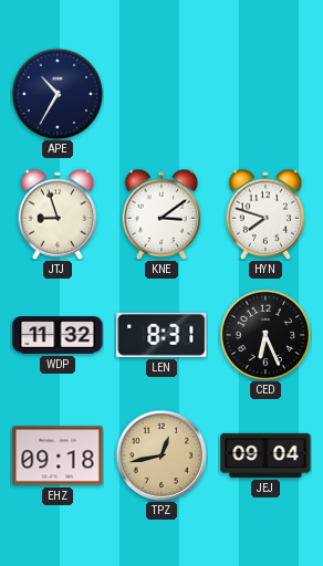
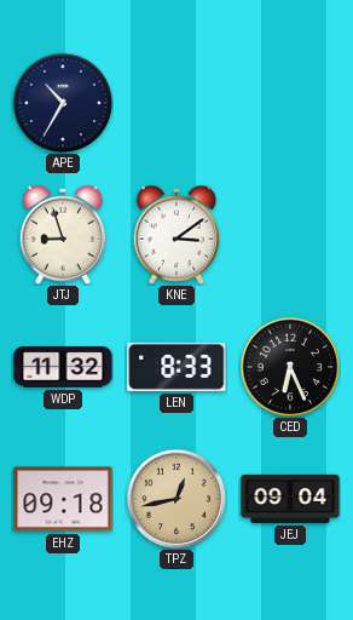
HYN: 7:48 -> none
LEN: 8:31 -> 8:33
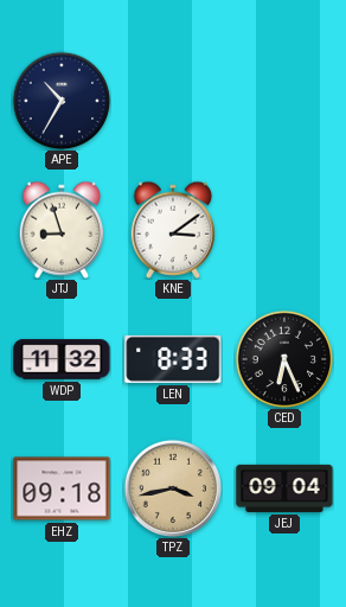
TPZ: 12:43 -> 3:43
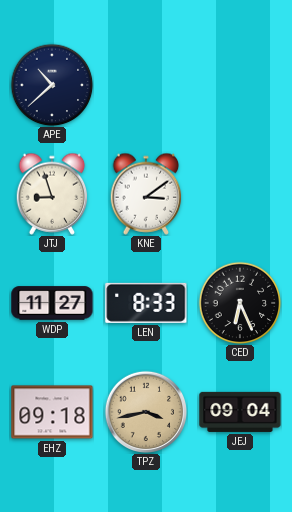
APE: 10:35 -> 10:38
WDP: 11:32 -> 11:27
